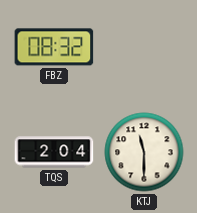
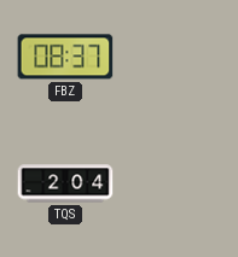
FBZ: 08:32 -> 08:37
KTJ: 11:30 -> none
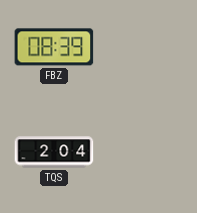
FBZ: 08:37 -> 08:39
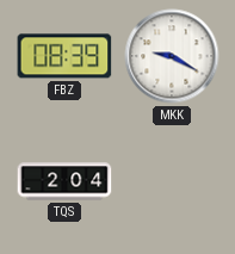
MKK: none -> 9:20
